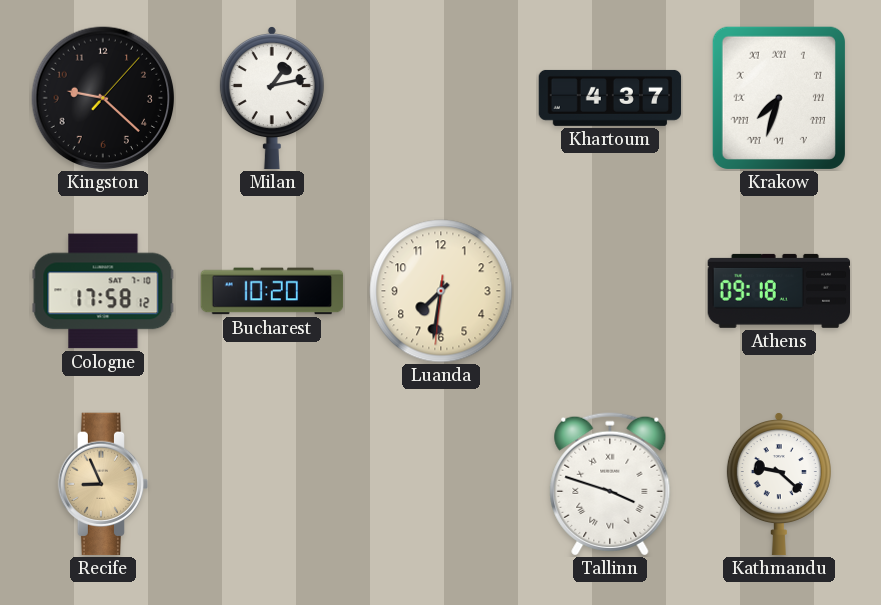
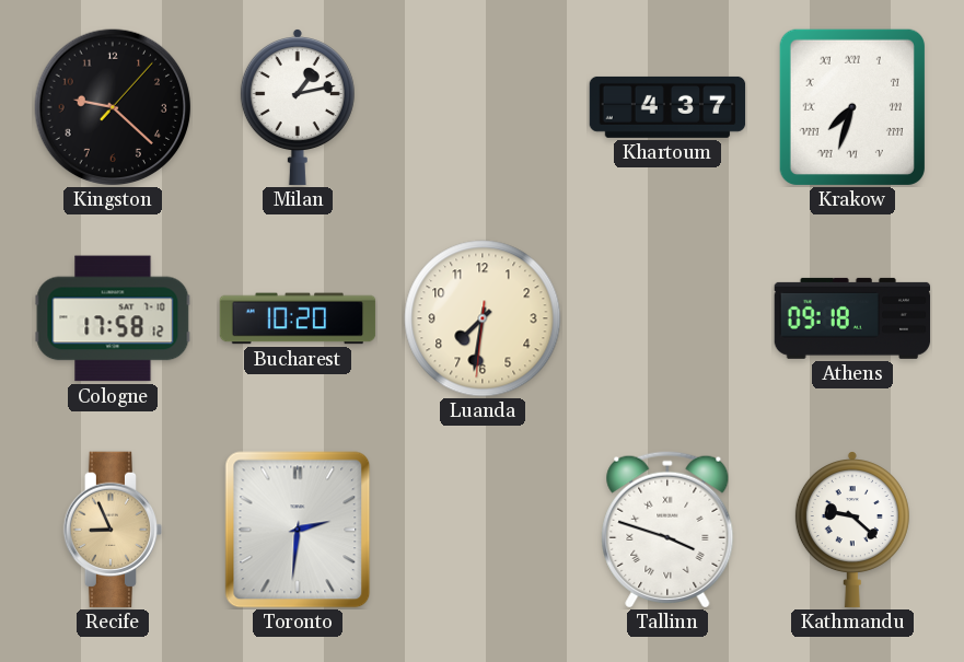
Toronto: none -> 2:31
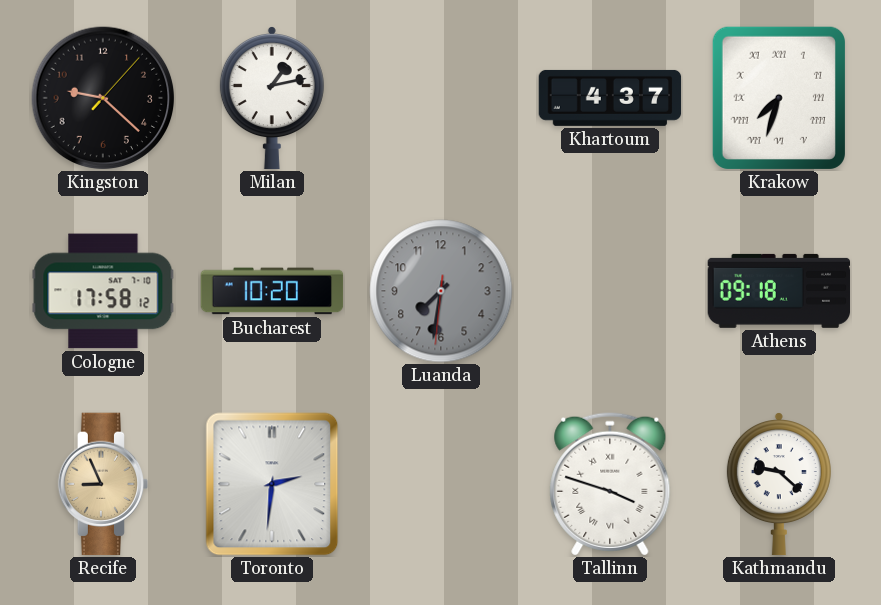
Luanda dial: cream -> grey
